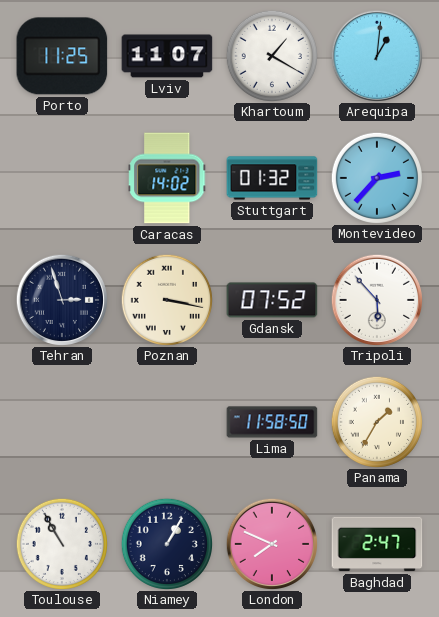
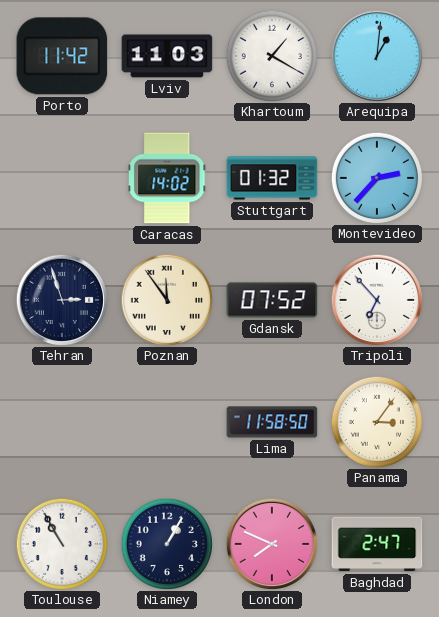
Porto: 11:25 -> 11:42
Lviv: 11:07 -> 11:03
Poznan: 3:17 -> 11:54
Tripoli: 5:53 -> 6:53
Panama: 1:35 -> 3:06
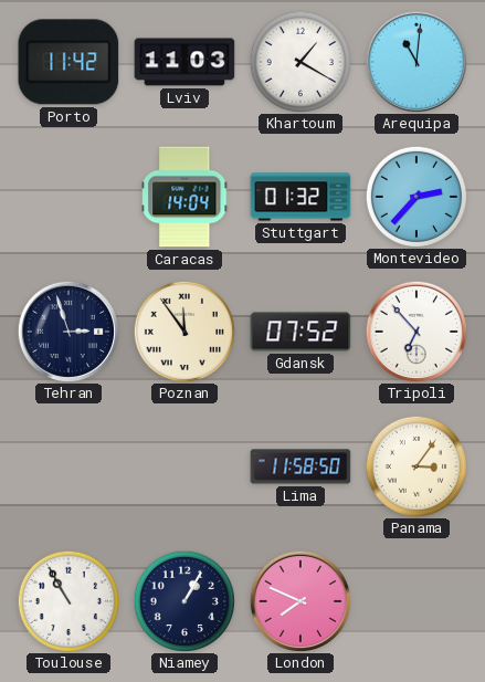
Arequipa: 1:01 -> 11:01
Caracas: 14:02 -> 14:04
Baghdad: 2:47 -> none
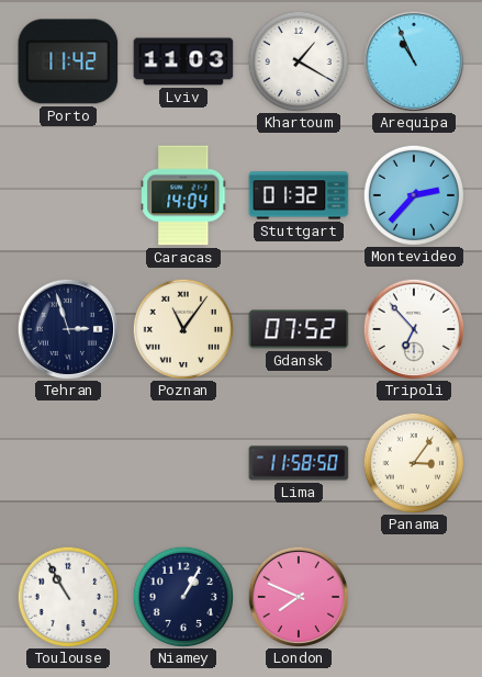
Arequipa: 11:01 -> 10:56
Poznan: 11:54 -> 11:06
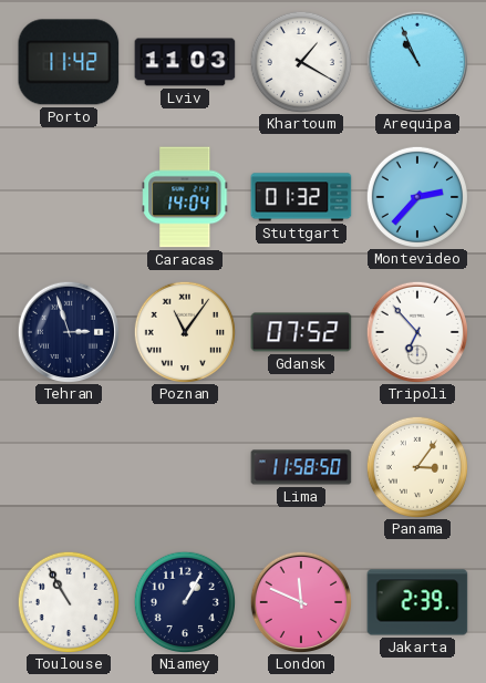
London: 7:49 -> 11:49
Jakarta: none -> 2:39
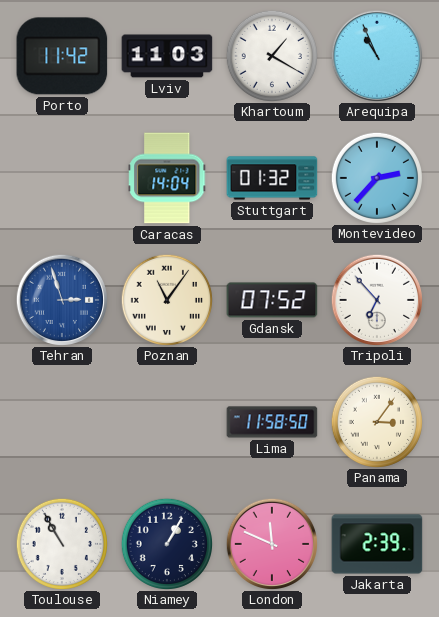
Tehran dial: navy -> blue
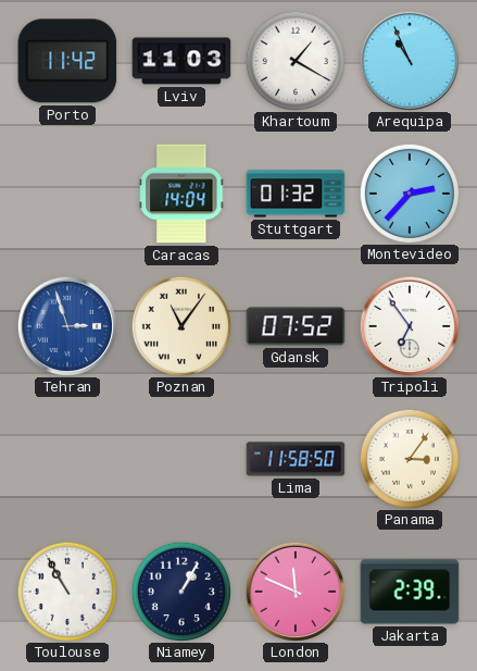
Tripoli: 6:53 -> 6:54
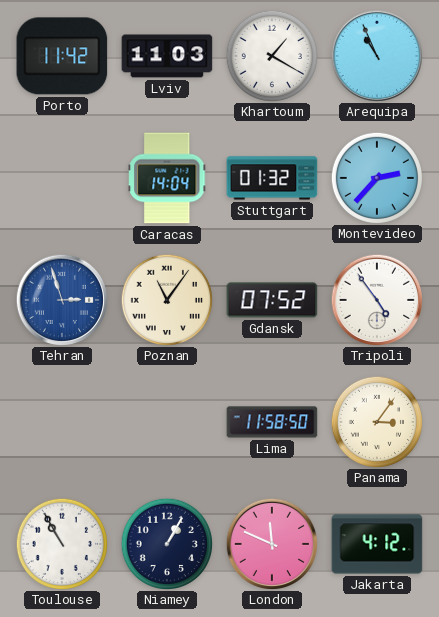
Tripoli: 6:54 -> 4:54
Jakarta: 2:39 -> 4:12
